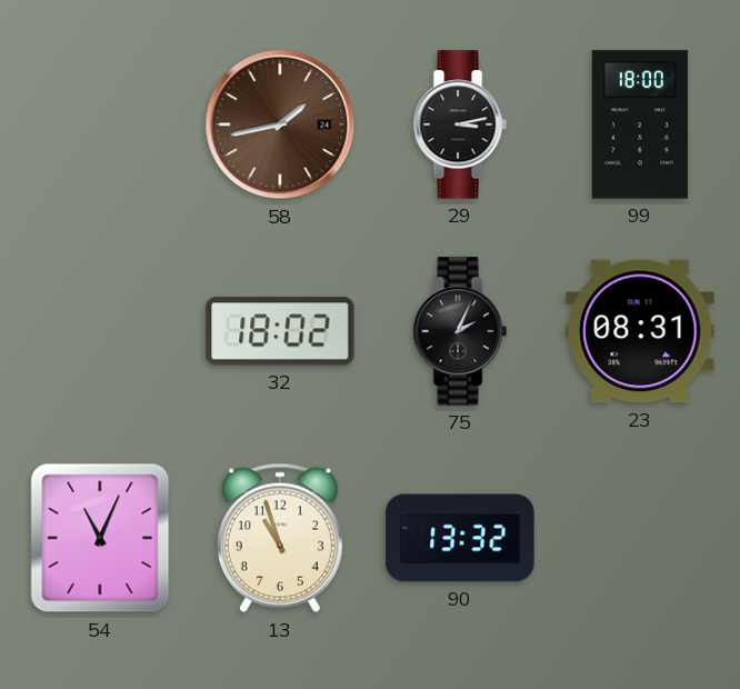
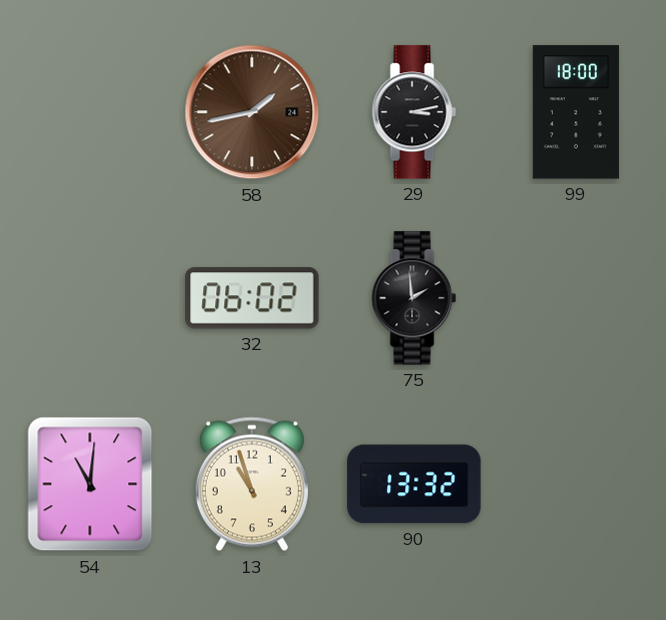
32: 18:02 -> 06:02
75: 2:04 -> 1:59
23: 08:31 -> none
54: 11:04 -> 11:01
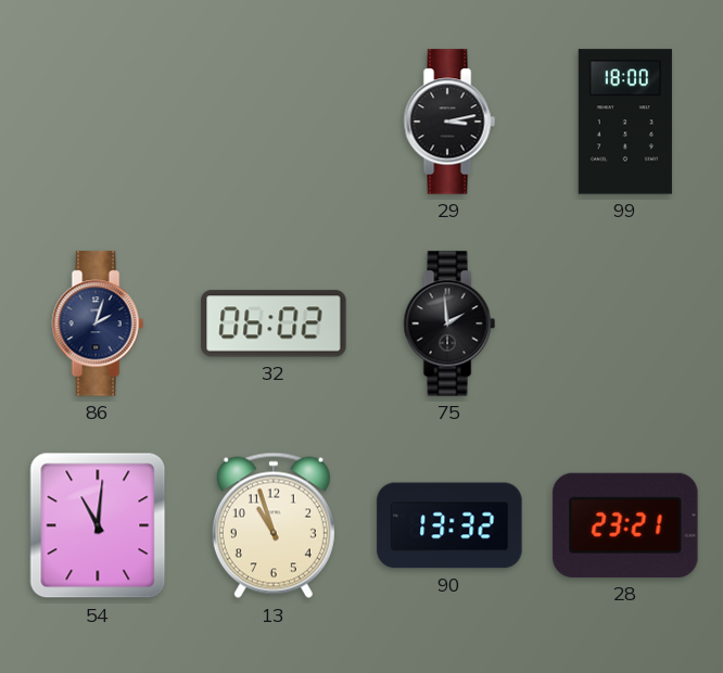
58: 1:43 -> none
86: none -> 2:03
28: none -> 23:21
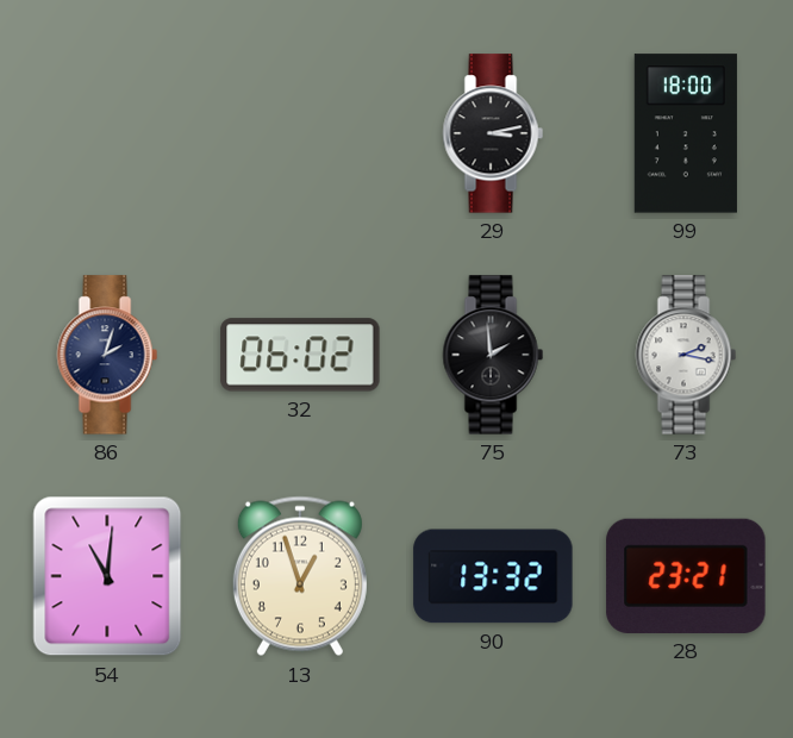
73: none -> 2:17
13: 10:57 -> 12:57
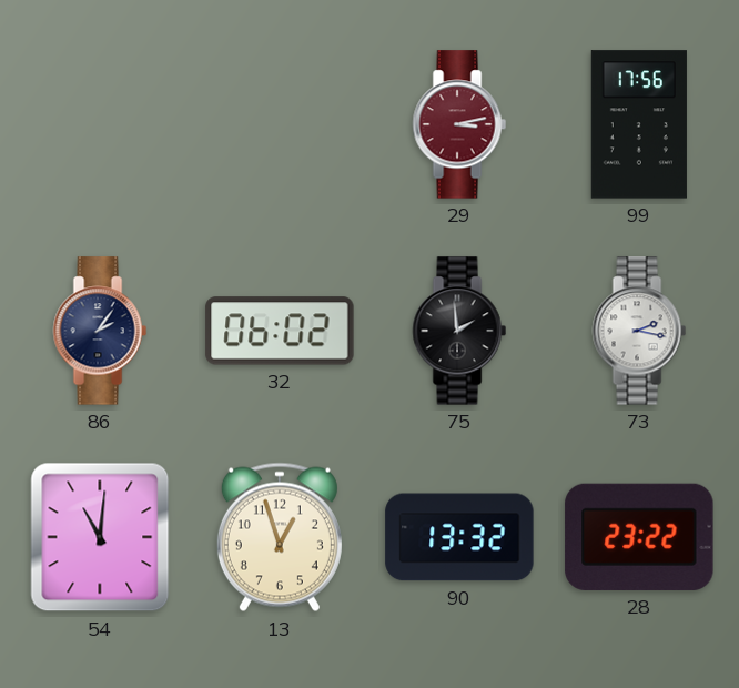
29 dial: black -> burgundy
99: 18:00 -> 17:56
86: 2:03 -> 2:06
28: 23:21 -> 23:22
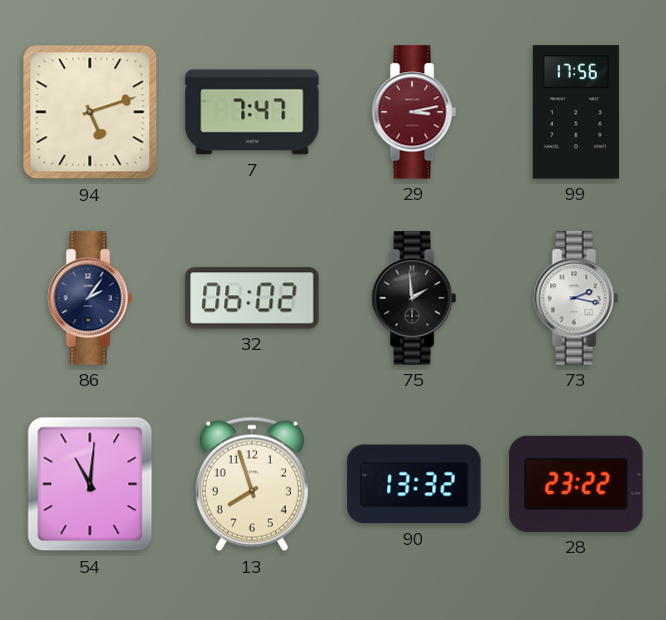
94: none -> 5:12
7: none -> 7:47
13: 12:57 -> 7:57
